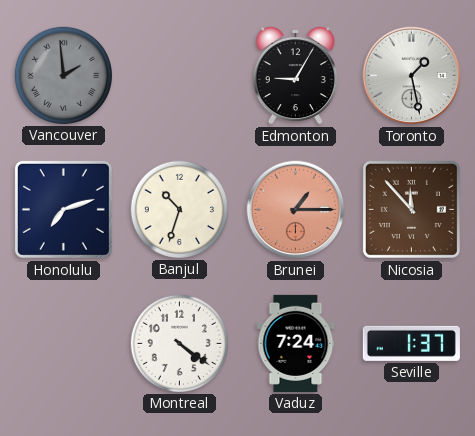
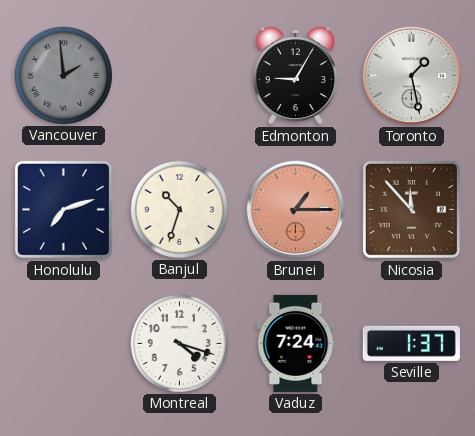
Montreal: 4:21 -> 4:18
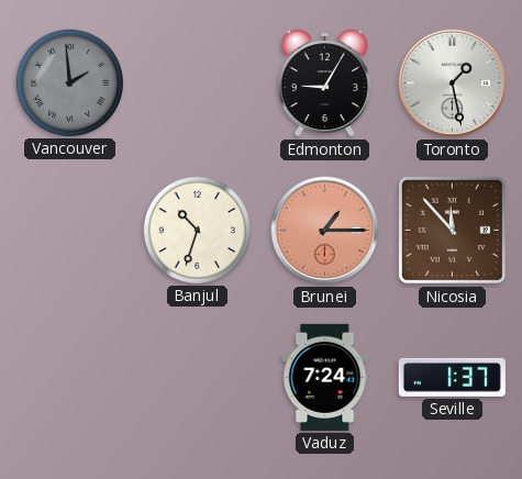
Honolulu: 7:12 -> none
Montreal: 4:18 -> none
